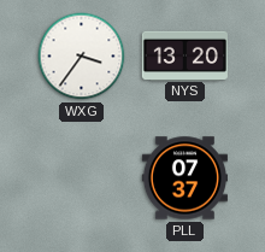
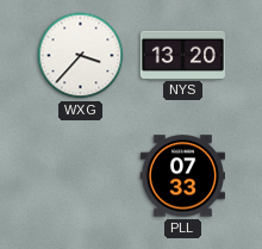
WXG: 3:36 -> 3:37
PLL: 07:37 -> 07:33
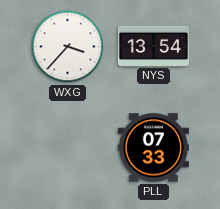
NYS: 13:20 -> 13:54
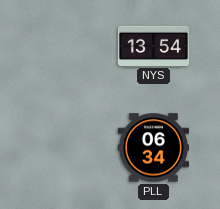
WXG: 3:37 -> none
PLL: 07:33 -> 06:34
